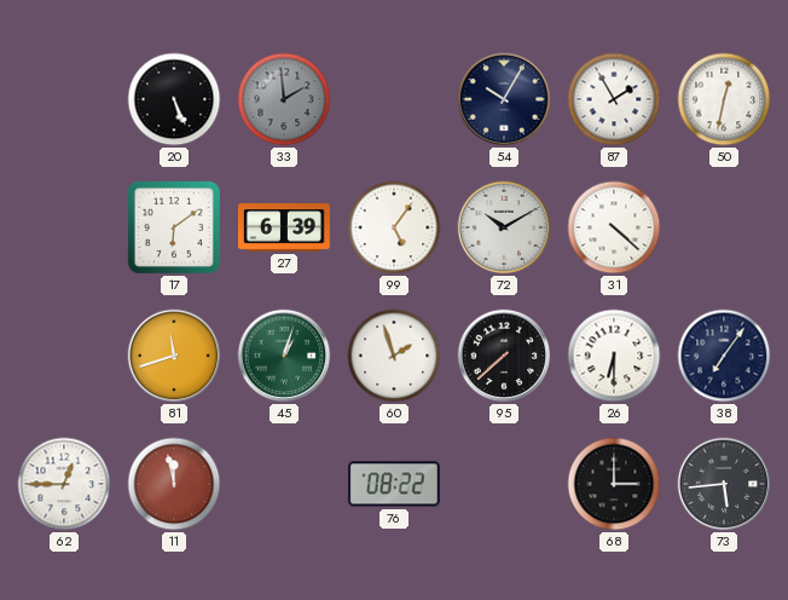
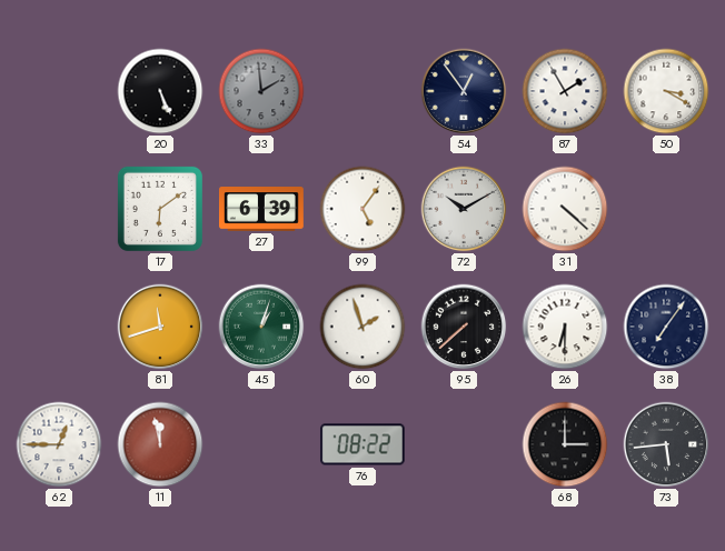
54: 10:05 -> 12:54
50: 12:32 -> 3:20
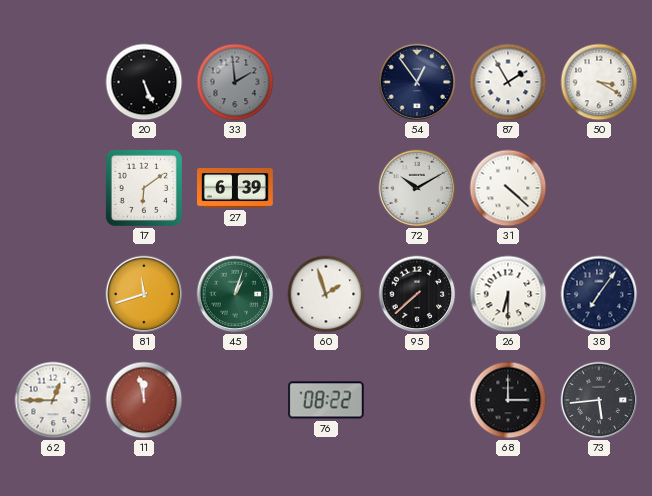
99: 5:06 -> none
